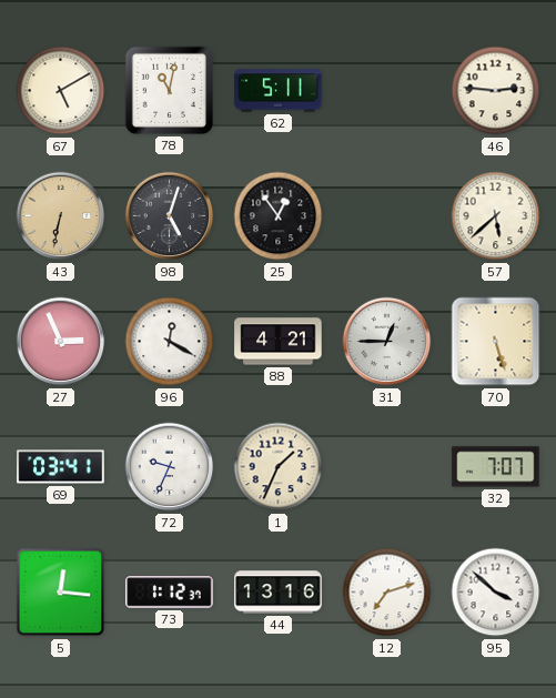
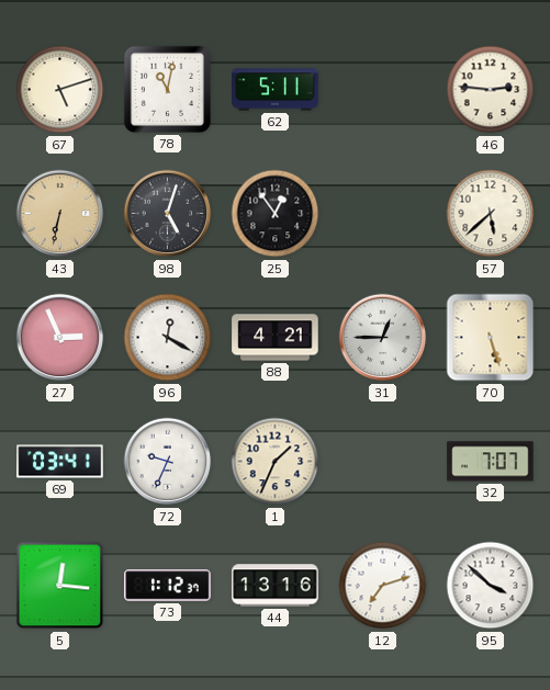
67: 5:10 -> 5:12
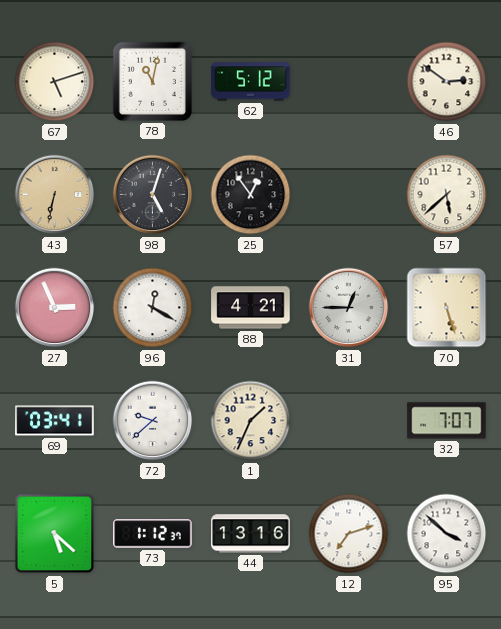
62: 5:11 -> 5:12
46: 2:46 -> 2:51
72: 9:34 -> 9:38
5: 12:16 -> 5:22
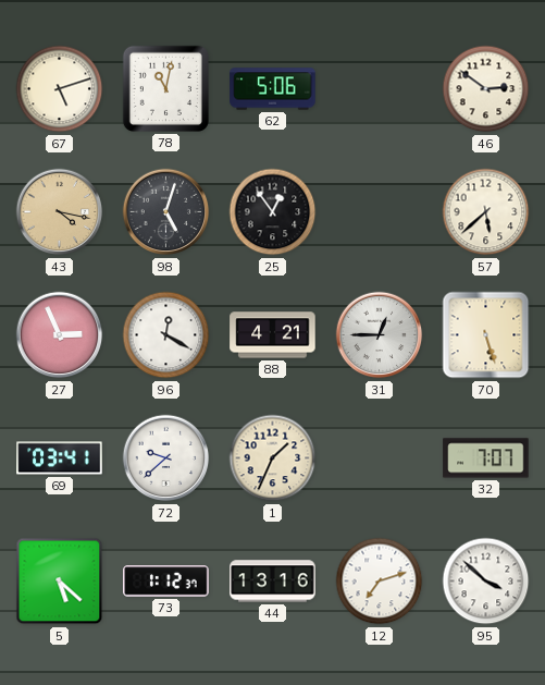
62: 5:12 -> 5:06
43: 6:32 -> 4:17
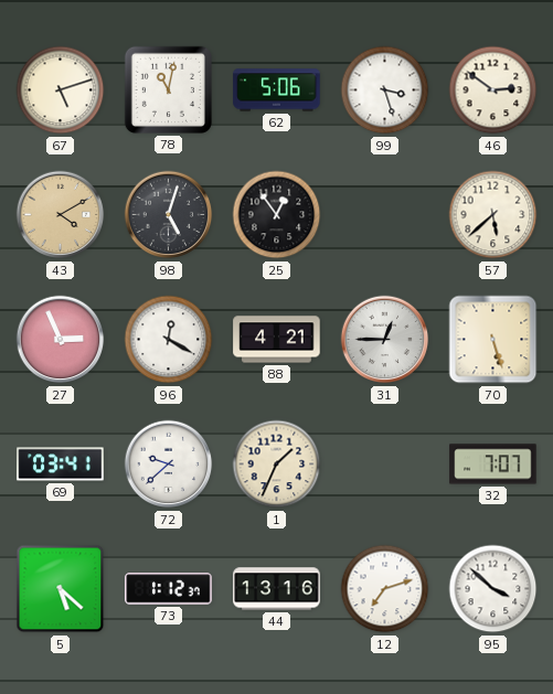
99: none -> 3:27
43: 4:17 -> 4:10
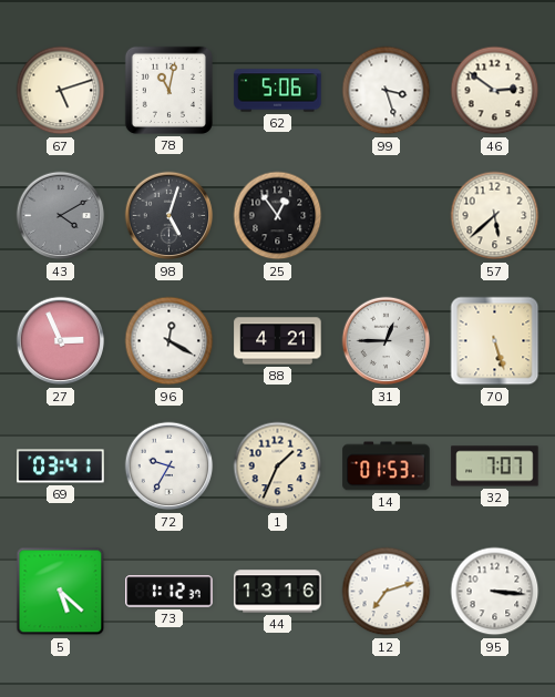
43 dial: champagne -> grey
72: 9:38 -> 9:35
14: none -> 01:53
95: 3:52 -> 3:16
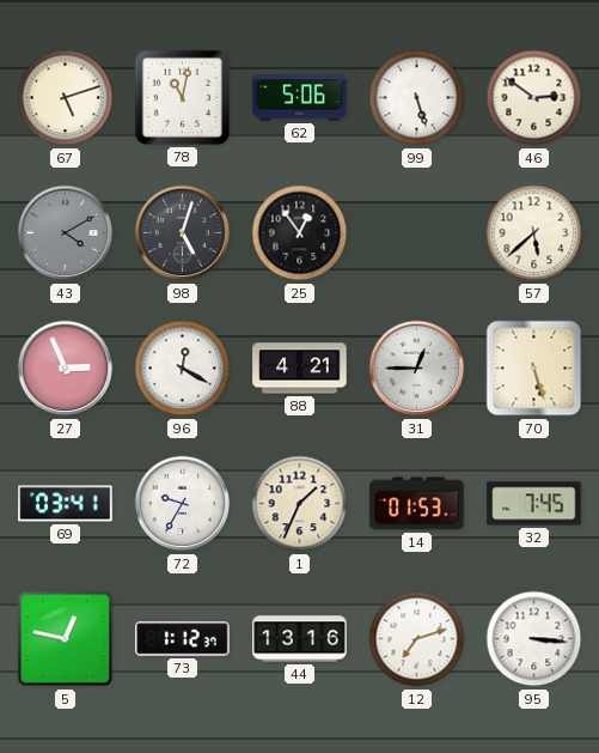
99: 3:27 -> 5:27
32: 7:07 -> 7:45
5: 5:22 -> 12:47
